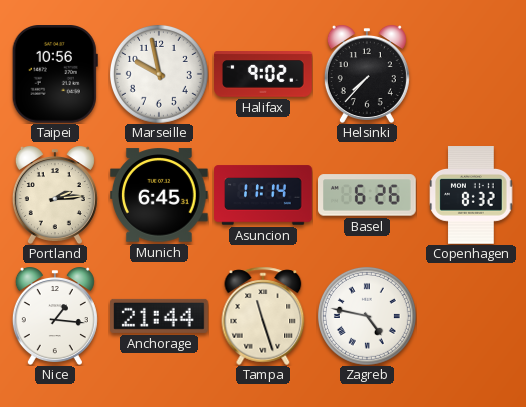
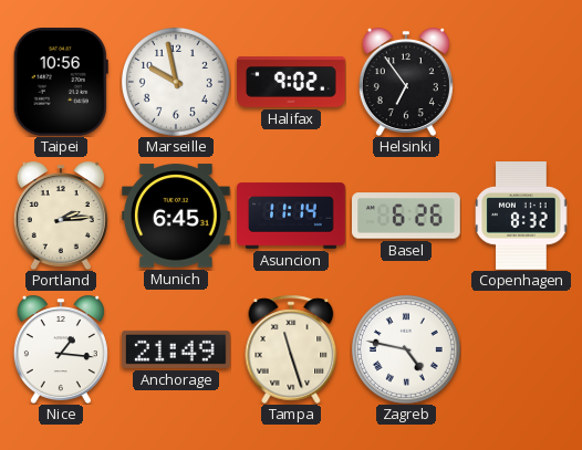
Helsinki: 7:37 -> 6:54
Anchorage: 21:44 -> 21:49
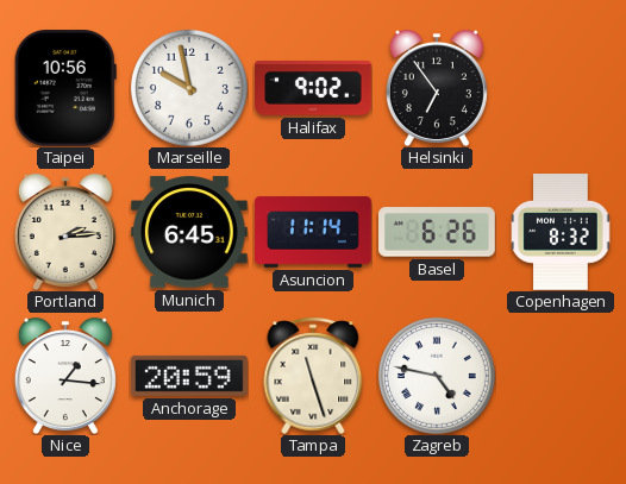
Anchorage: 21:49 -> 20:59
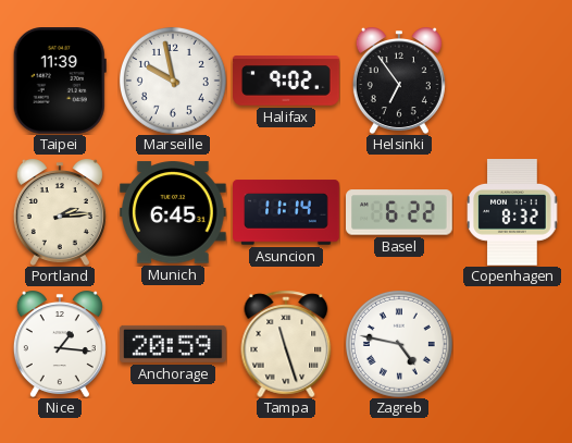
Taipei: 10:56 -> 11:39
Basel: 6:26 -> 6:22
